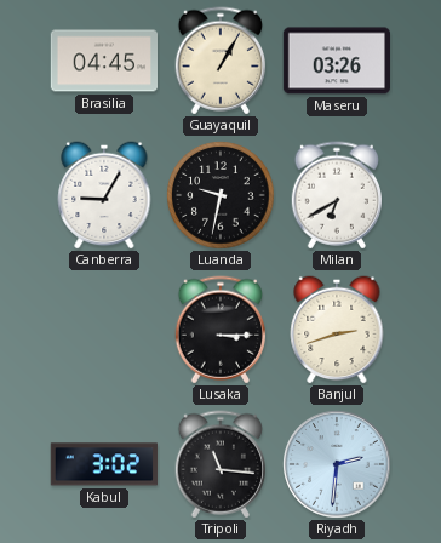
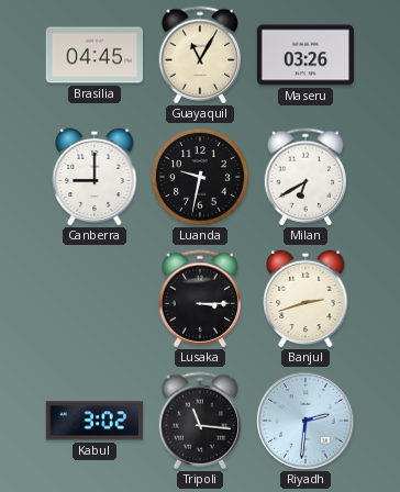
Guayaquil: 1:05 -> 11:05
Canberra: 9:05 -> 9:00
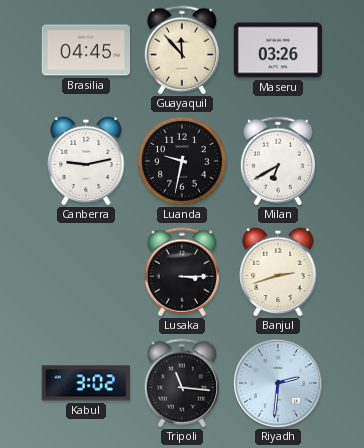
Guayaquil: 11:05 -> 11:53
Canberra: 9:00 -> 9:13
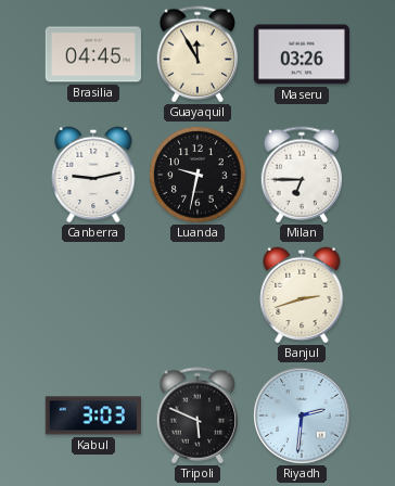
Guayaquil: 11:53 -> 11:55
Milan: 6:40 -> 6:45
Lusaka: 3:15 -> none
Kabul: 3:02 -> 3:03
Tripoli: 11:16 -> 5:49
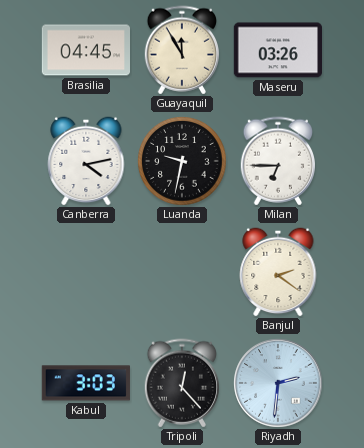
Canberra: 9:13 -> 4:13
Banjul: 2:42 -> 2:21
Tripoli: 5:49 -> 12:23
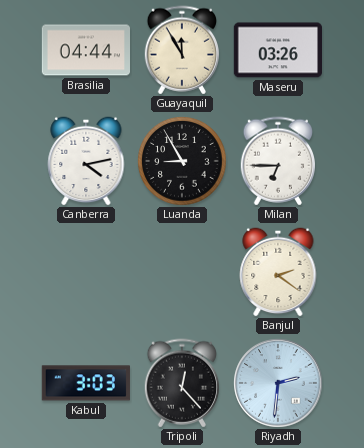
Brasilia: 04:45 -> 04:44
Luanda: 9:32 -> 8:55
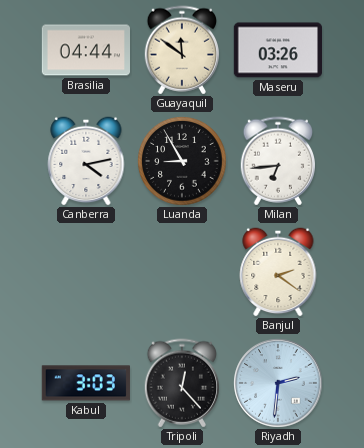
Guayaquil: 11:55 -> 11:51
Milan: 6:45 -> 6:44
